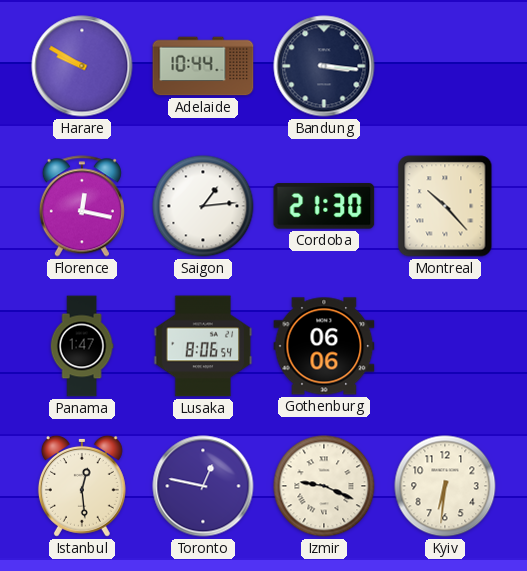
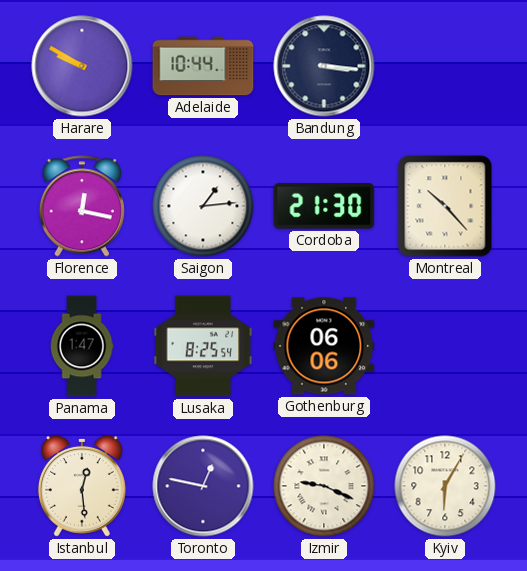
Lusaka: 8:06 -> 8:25
Kyiv: 6:31 -> 6:05
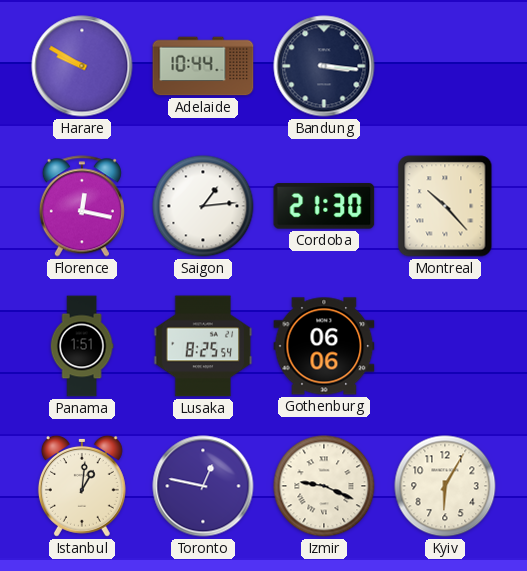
Panama: 1:47 -> 1:51
Istanbul: 12:29 -> 1:01
